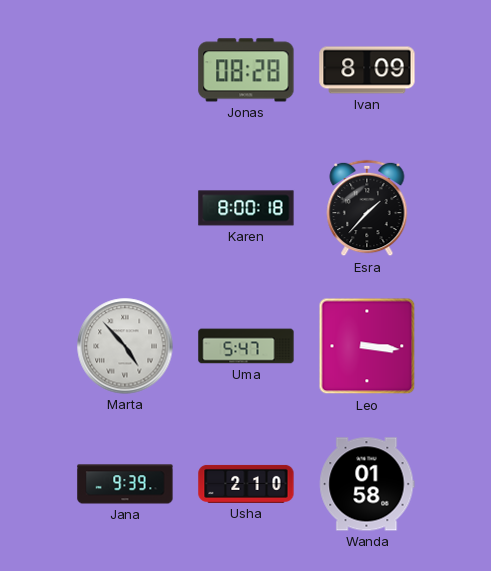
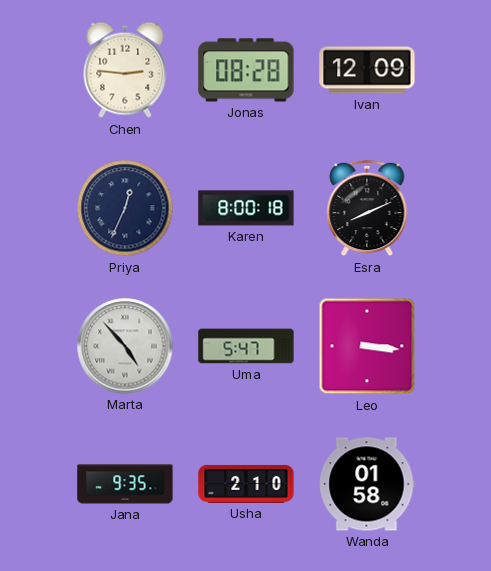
Chen: none -> 2:46
Ivan: 8:09 -> 12:09
Priya: none -> 12:34
Esra: 1:37 -> 8:11
Jana: 9:39 -> 9:35
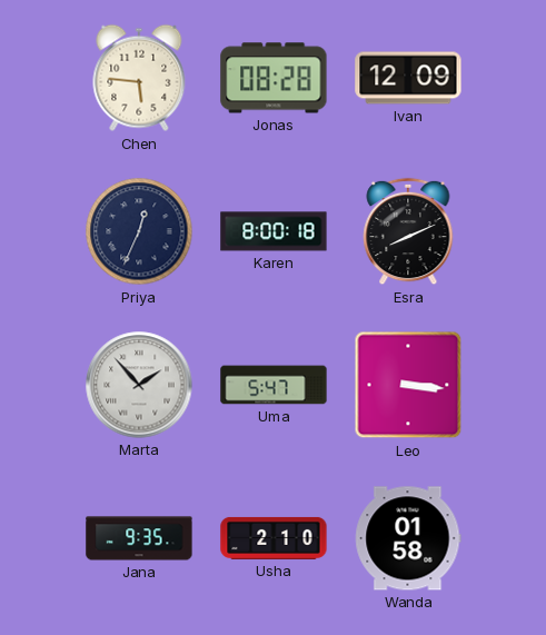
Chen: 2:46 -> 5:46
Marta: 4:53 -> 1:53
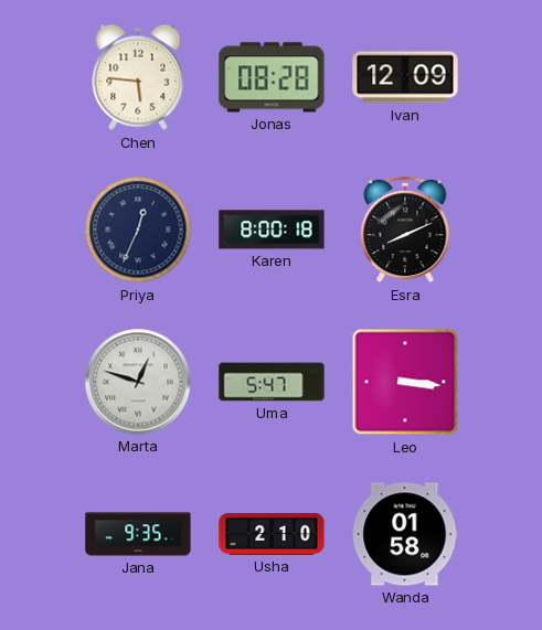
Marta: 1:53 -> 12:48
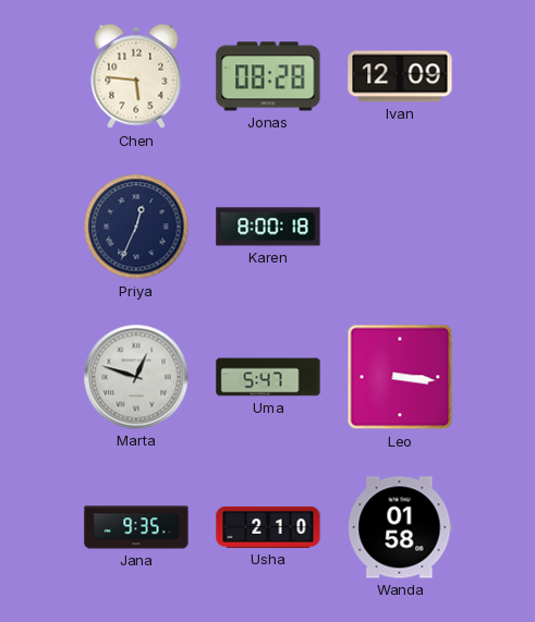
Esra: 8:11 -> none
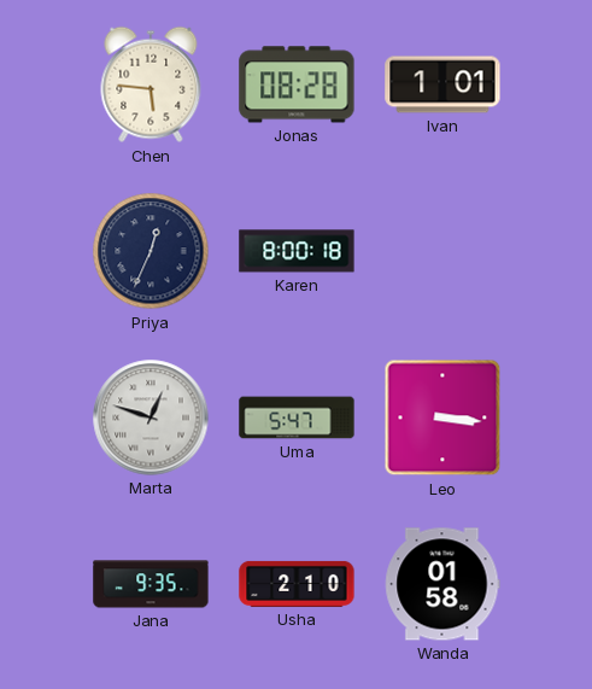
Ivan: 12:09 -> 1:01
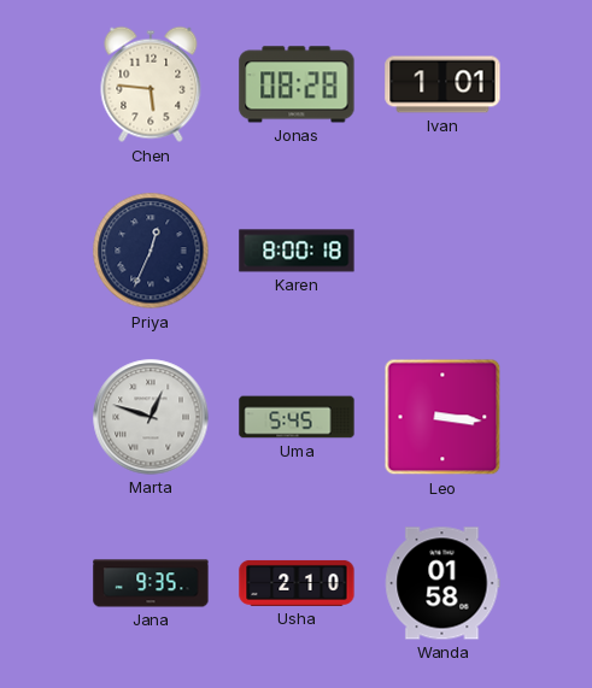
Uma: 5:47 -> 5:45
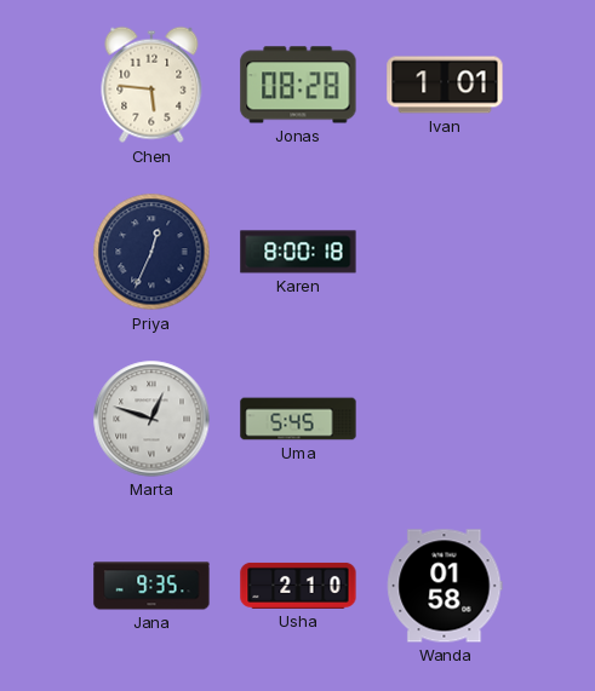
Leo: 3:16 -> none
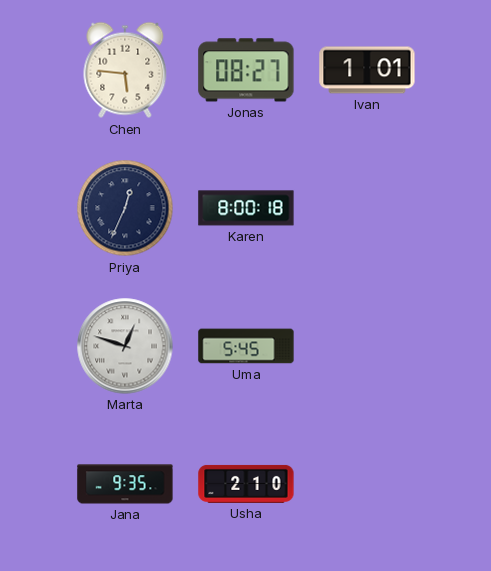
Jonas: 08:28 -> 08:27
Wanda: 01:58 -> none
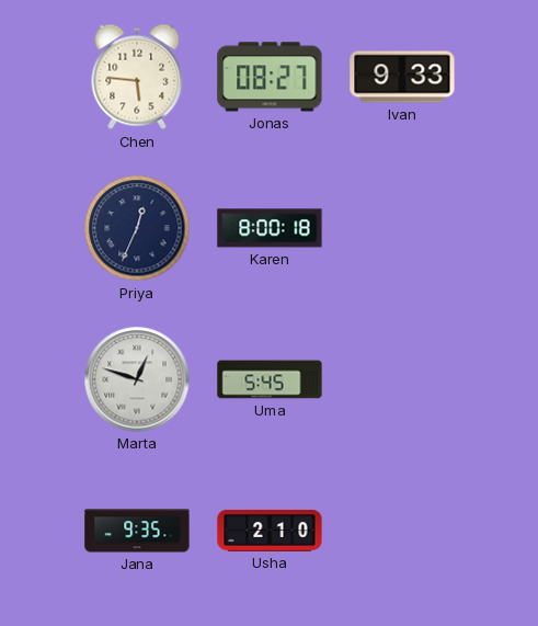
Ivan: 1:01 -> 9:33
